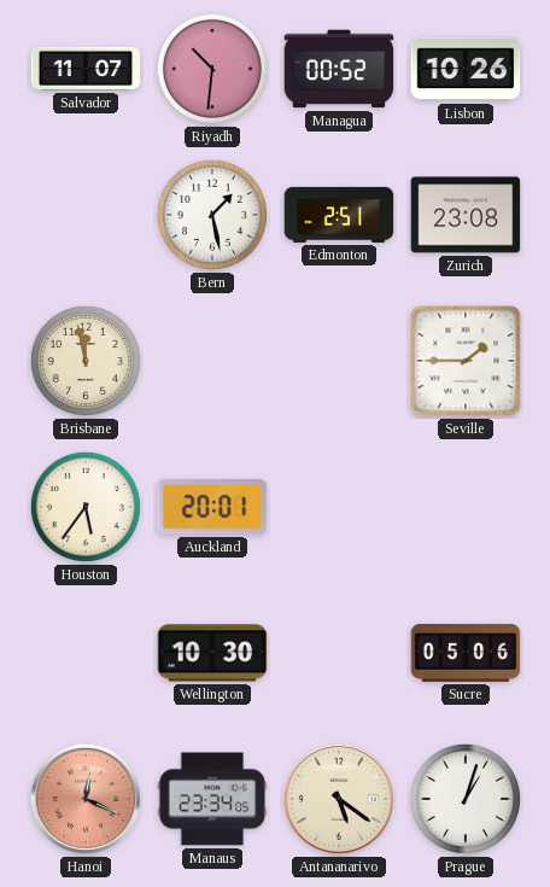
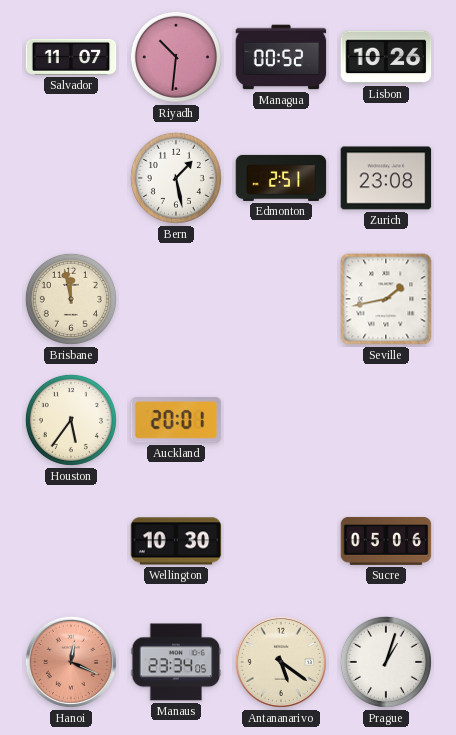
Seville: 1:45 -> 1:43
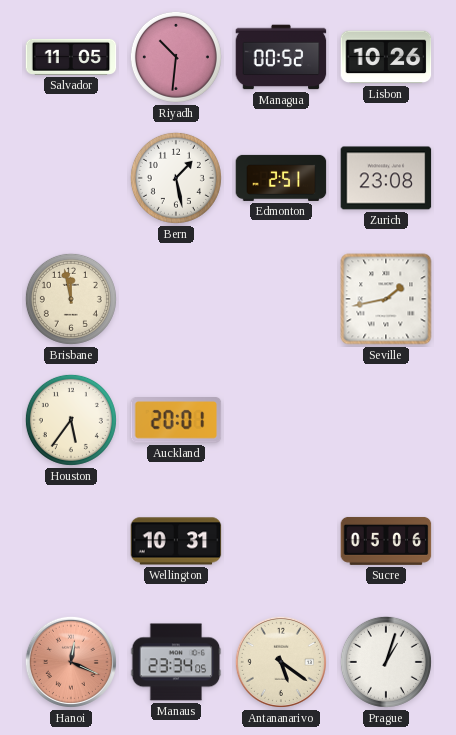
Salvador: 11:07 -> 11:05
Wellington: 10:30 -> 10:31
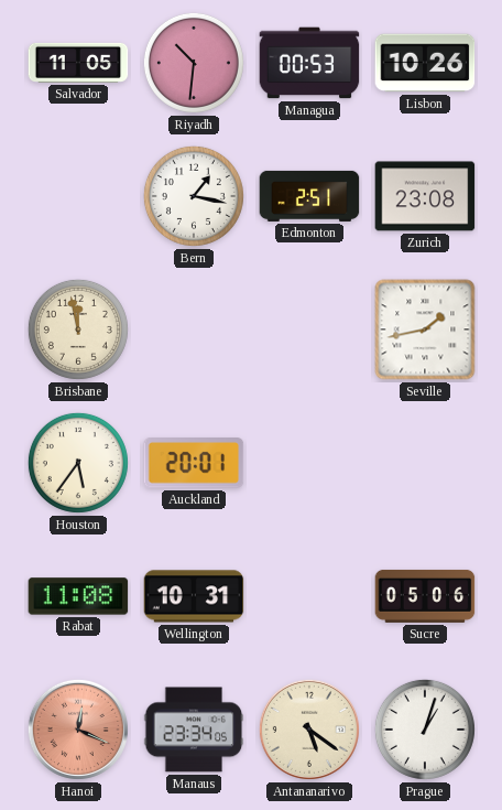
Managua: 00:52 -> 00:53
Bern: 1:28 -> 1:17
Rabat: none -> 11:08
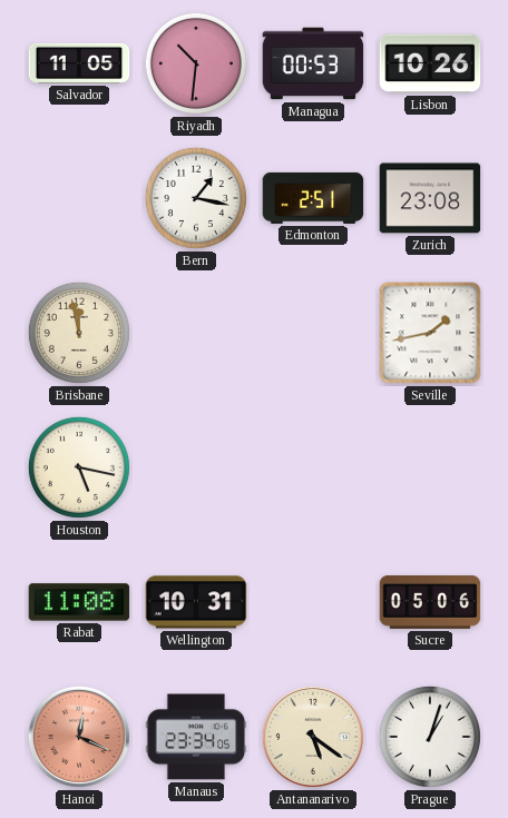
Houston: 5:36 -> 5:17
Auckland: 20:01 -> none
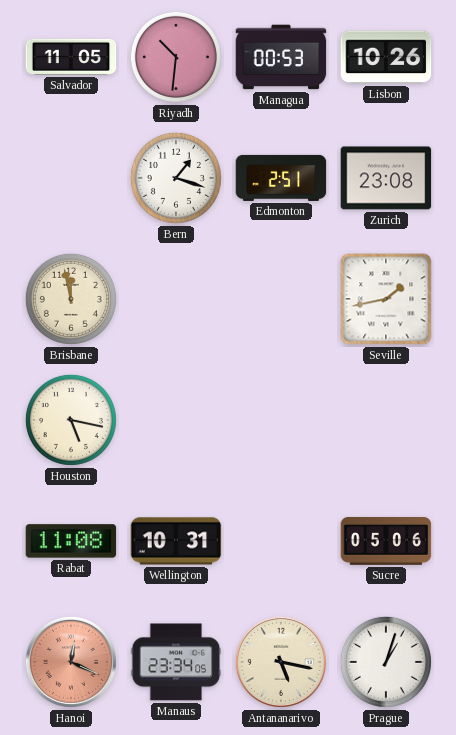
Bern: 1:17 -> 1:18
Antananarivo: 5:21 -> 5:17
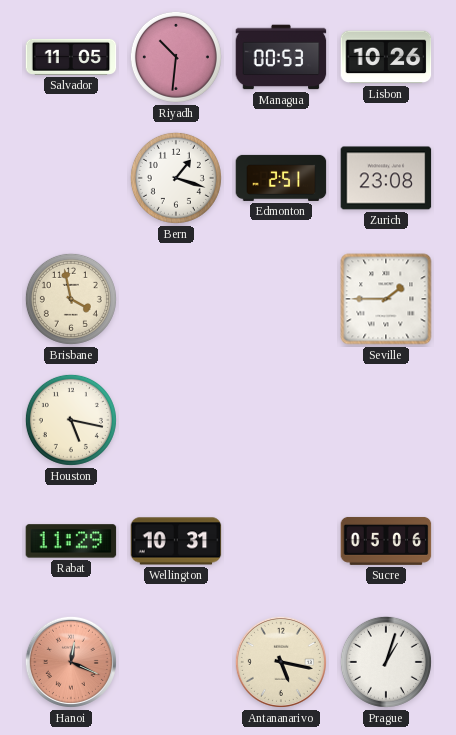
Brisbane: 11:58 -> 3:58
Seville: 1:43 -> 1:45
Rabat: 11:08 -> 11:29
Manaus: 23:34 -> none
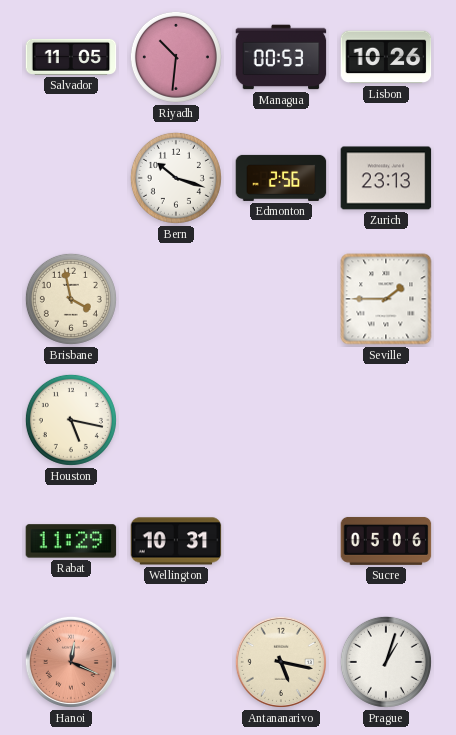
Bern: 1:18 -> 10:18
Edmonton: 2:51 -> 2:56
Zurich: 23:08 -> 23:13
